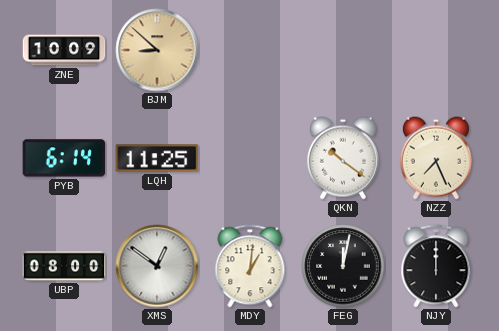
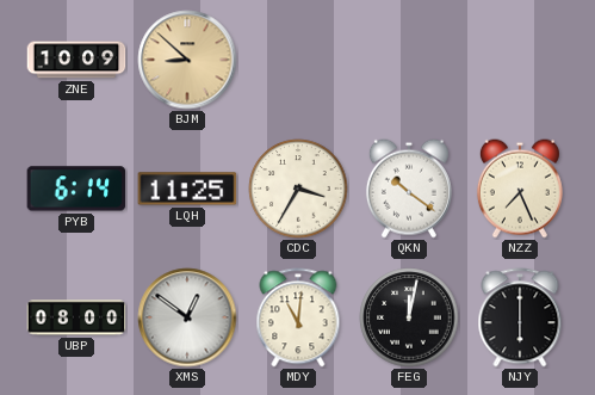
CDC: none -> 3:35
MDY: 1:01 -> 11:01
NJY: 12:00 -> 6:00
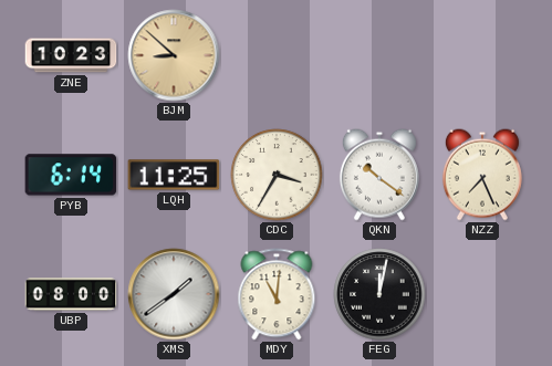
ZNE: 10:09 -> 10:23
XMS: 12:51 -> 1:39
NJY: 6:00 -> none
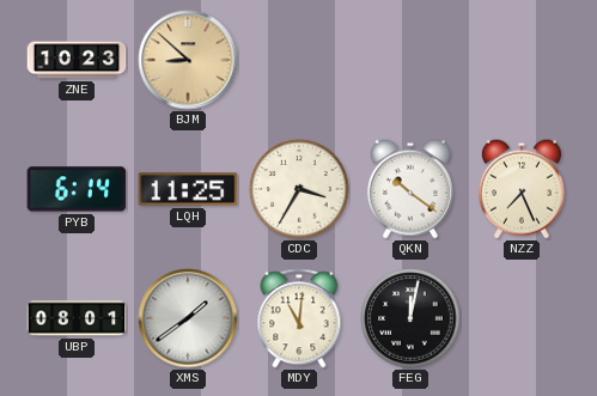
UBP: 08:00 -> 08:01
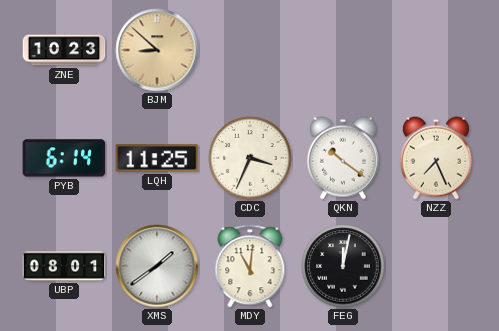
CDC: 3:35 -> 3:34
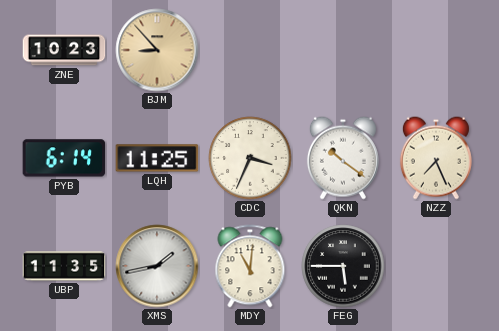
BJM: 8:52 -> 8:53
UBP: 08:01 -> 11:35
XMS: 1:39 -> 1:43
FEG: 12:02 -> 5:45
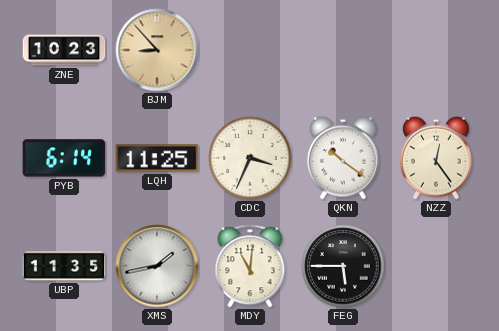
NZZ: 7:26 -> 12:24
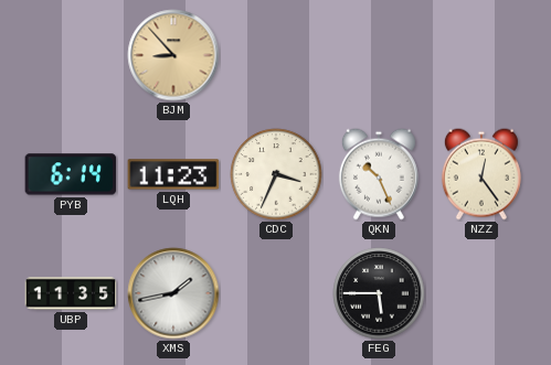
ZNE: 10:23 -> none
LQH: 11:25 -> 11:23
QKN: 10:21 -> 10:26
MDY: 11:01 -> none
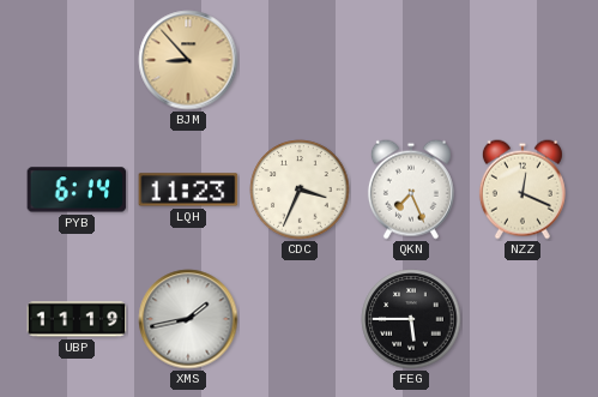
QKN: 10:26 -> 7:26
NZZ: 12:24 -> 12:19
UBP: 11:35 -> 11:19
